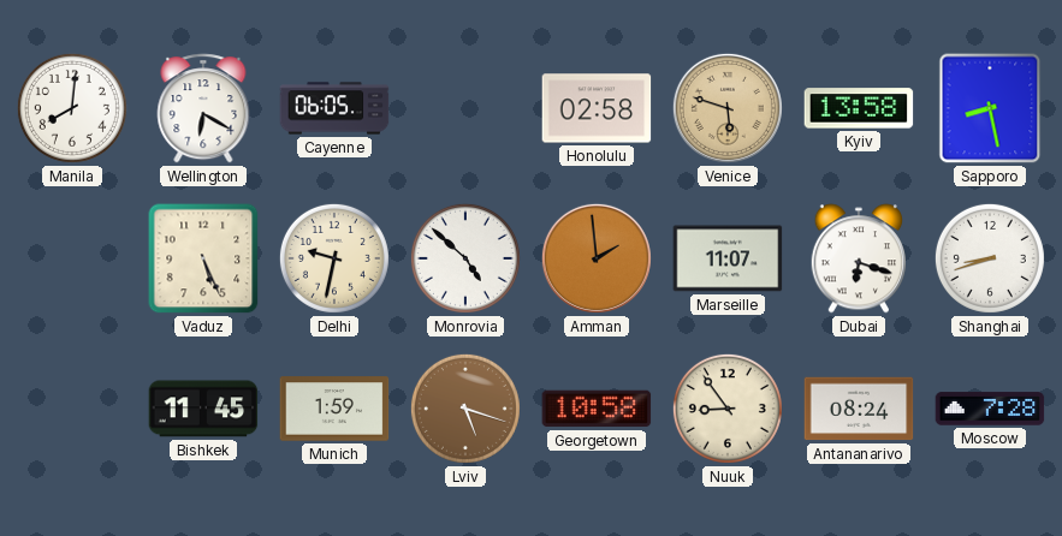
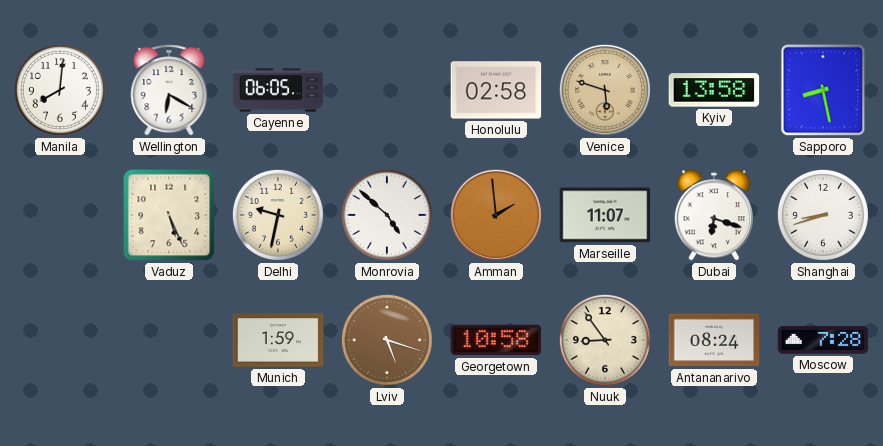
Bishkek: 11:45 -> none
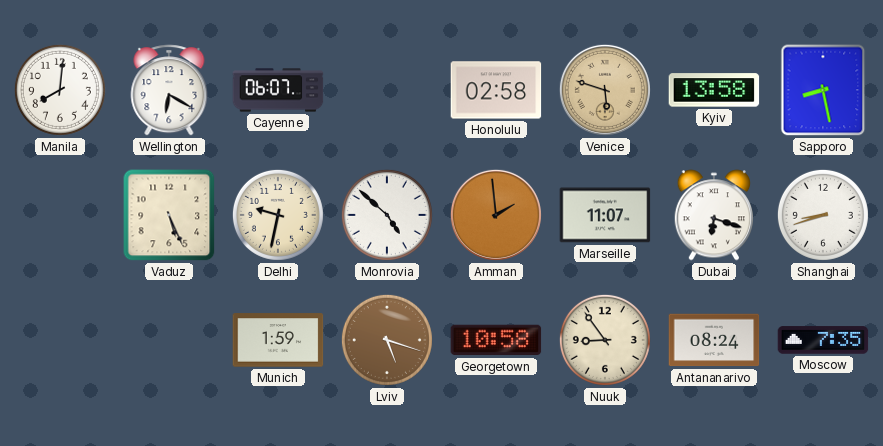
Cayenne: 06:05 -> 06:07
Moscow: 7:28 -> 7:35
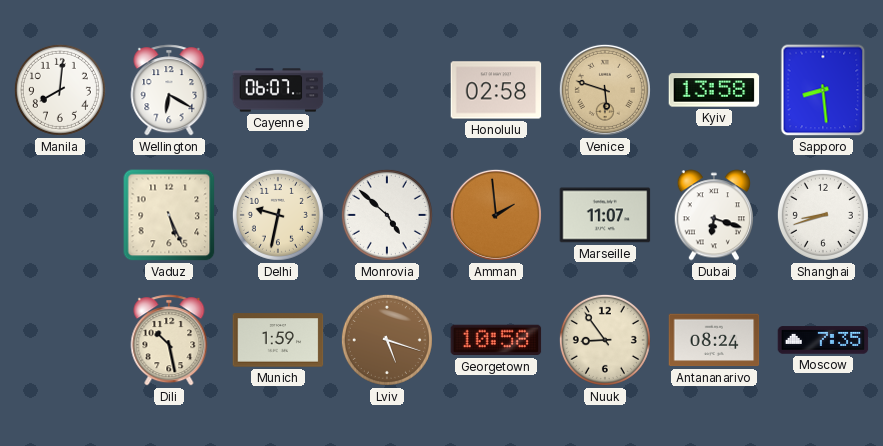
Sapporo: 8:28 -> 8:29
Dili: none -> 10:28
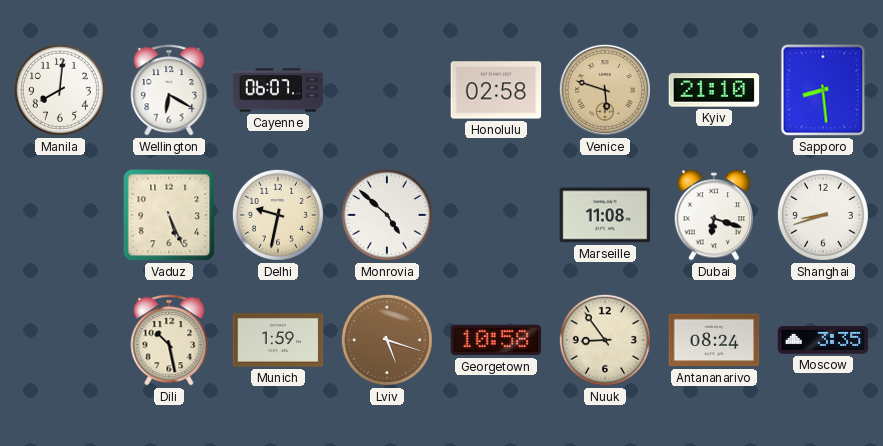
Kyiv: 13:58 -> 21:10
Amman: 1:59 -> none
Marseille: 11:07 -> 11:08
Moscow: 7:35 -> 3:35
